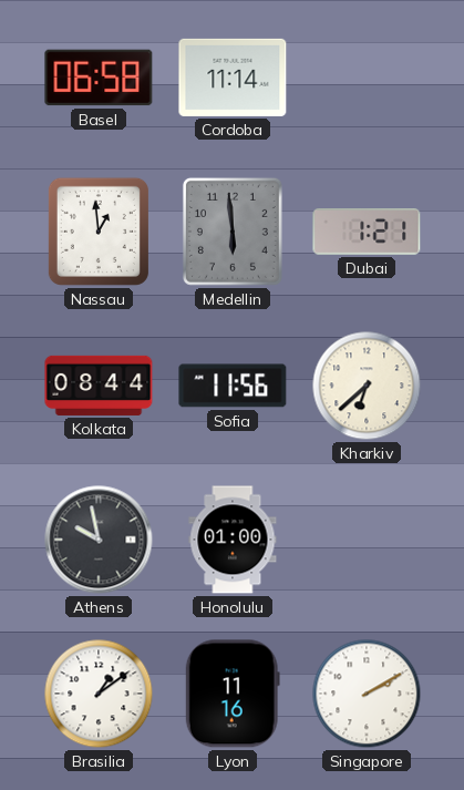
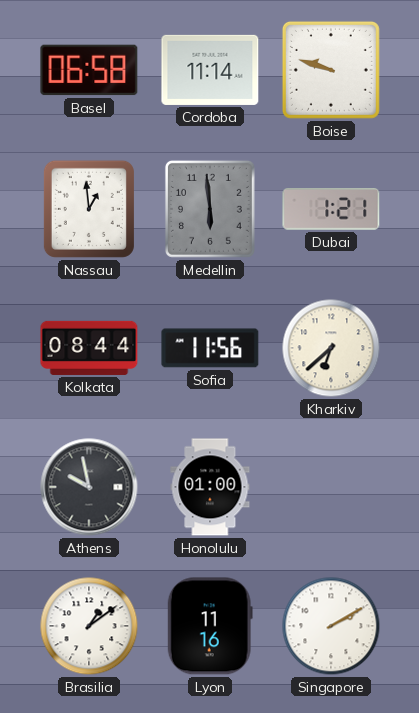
Boise: none -> 9:48
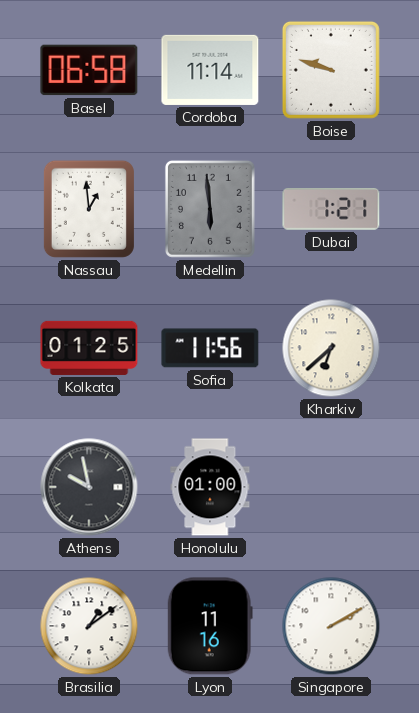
Kolkata: 08:44 -> 01:25
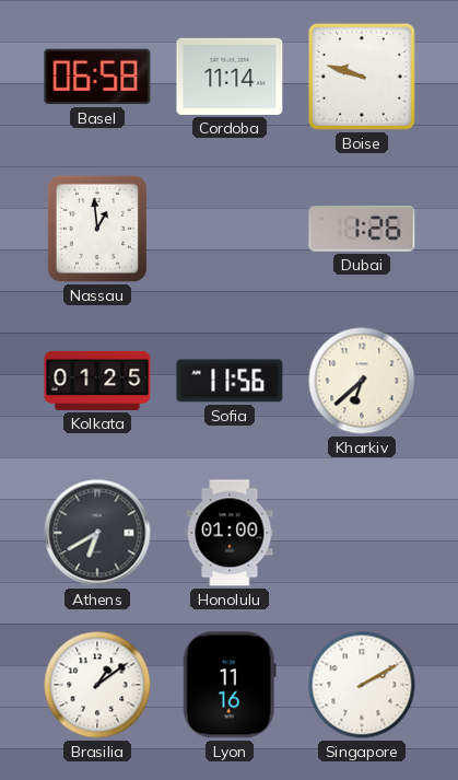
Medellin: 5:59 -> none
Dubai: 1:21 -> 1:26
Athens: 9:58 -> 6:40
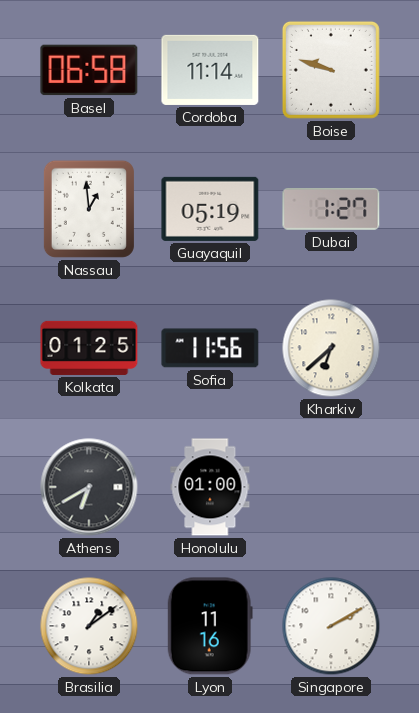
Guayaquil: none -> 05:19
Dubai: 1:26 -> 1:27
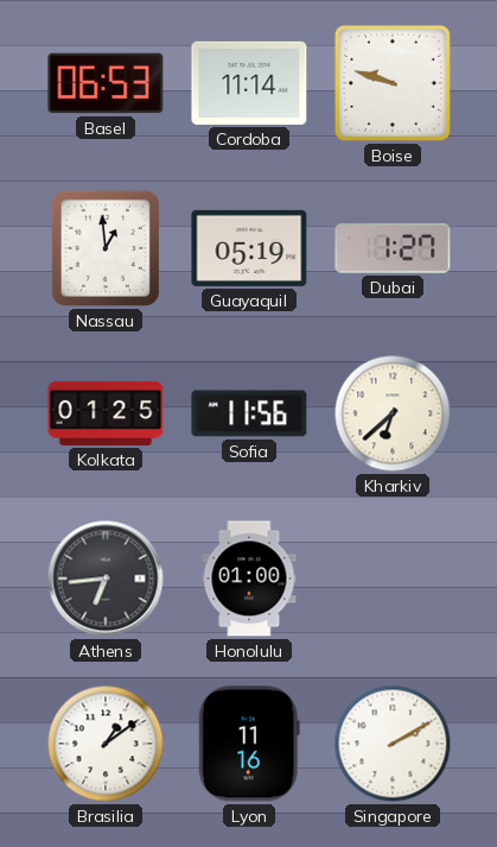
Basel: 06:58 -> 06:53
Athens: 6:40 -> 6:44
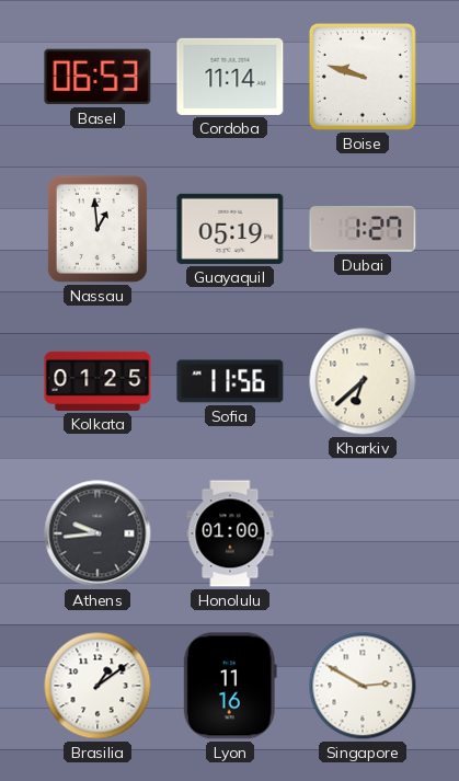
Athens: 6:44 -> 9:44
Singapore: 2:10 -> 2:50
